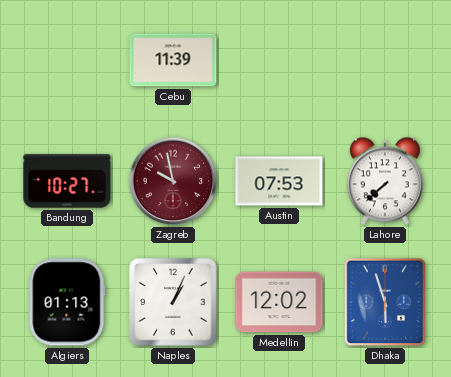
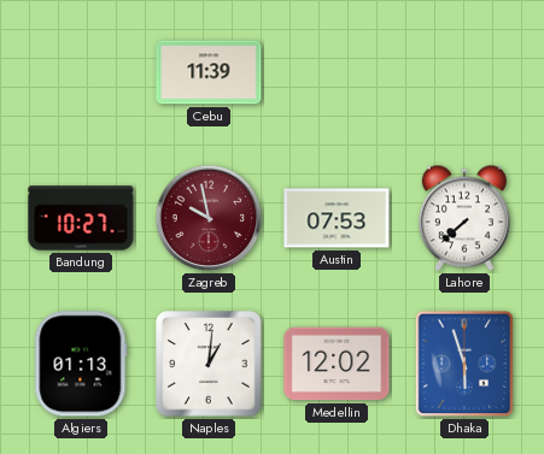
Naples: 1:04 -> 1:01
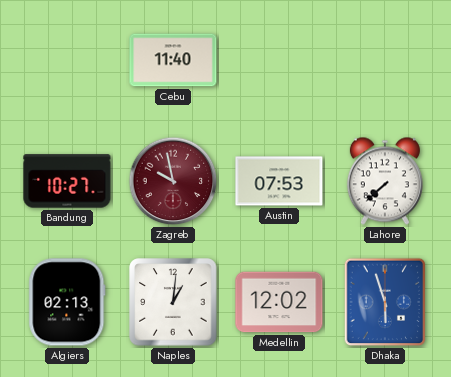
Cebu: 11:39 -> 11:40
Algiers: 01:13 -> 02:13
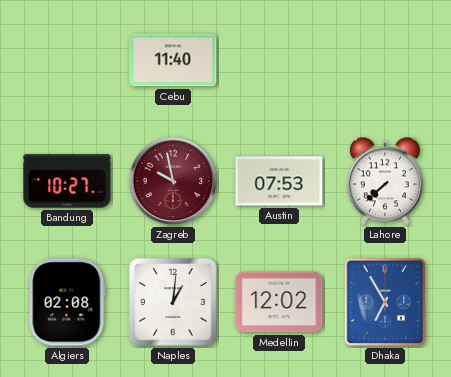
Algiers: 02:13 -> 02:08
Dhaka: 5:57 -> 6:55
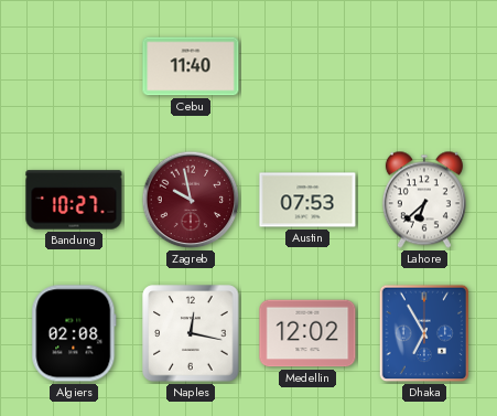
Lahore: 7:38 -> 6:38
Naples: 1:01 -> 12:17
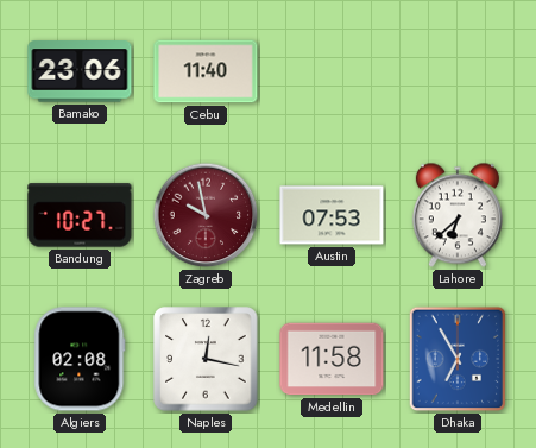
Bamako: none -> 23:06
Medellin: 12:02 -> 11:58
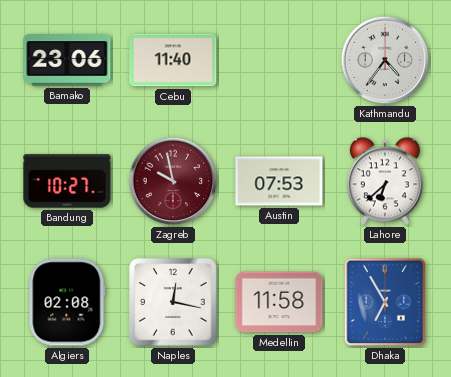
Kathmandu: none -> 4:36
